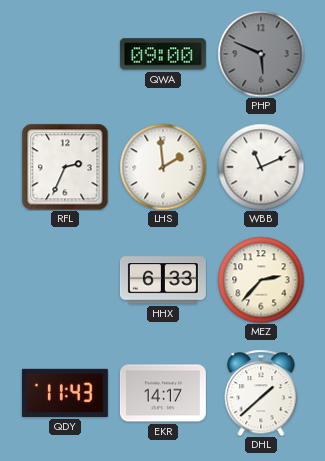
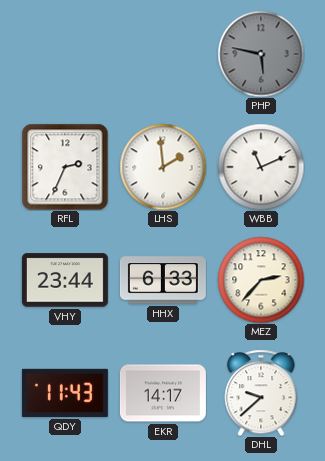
QWA: 09:00 -> none
PHP: 5:49 -> 5:47
VHY: none -> 23:44
DHL: 1:38 -> 9:38
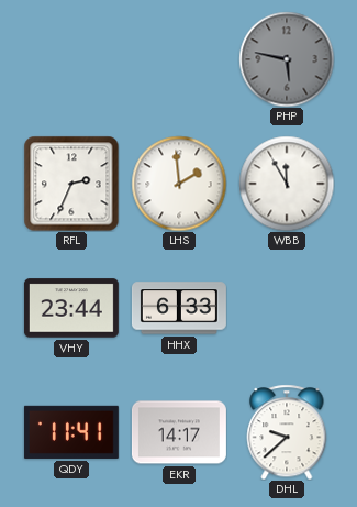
WBB: 11:11 -> 11:55
MEZ: 2:37 -> none
QDY: 11:43 -> 11:41
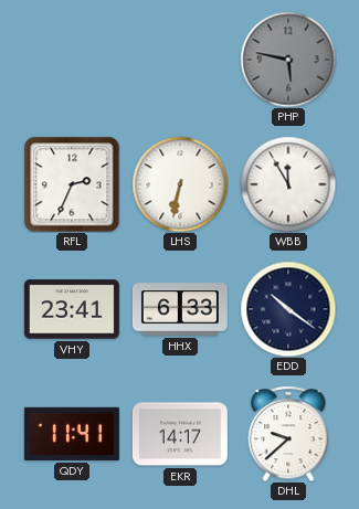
LHS: 1:59 -> 6:32
VHY: 23:44 -> 23:41
EDD: none -> 10:21
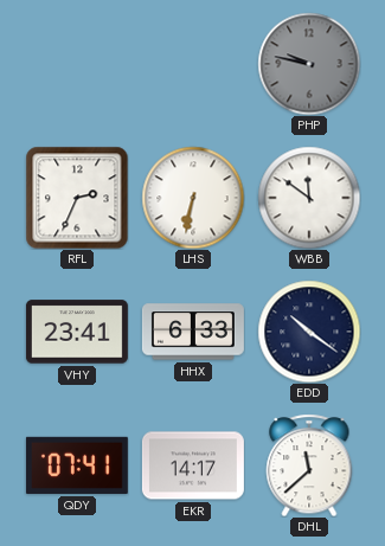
PHP: 5:47 -> 9:47
WBB: 11:55 -> 11:51
QDY: 11:41 -> 07:41
DHL: 9:38 -> 11:38
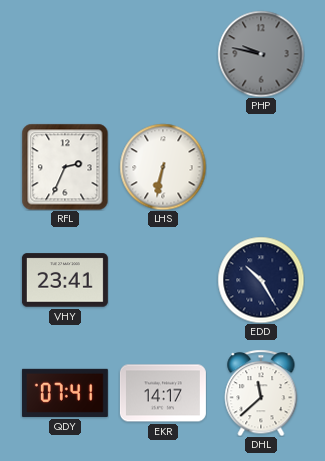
WBB: 11:51 -> none
HHX: 6:33 -> none
EDD: 10:21 -> 10:25
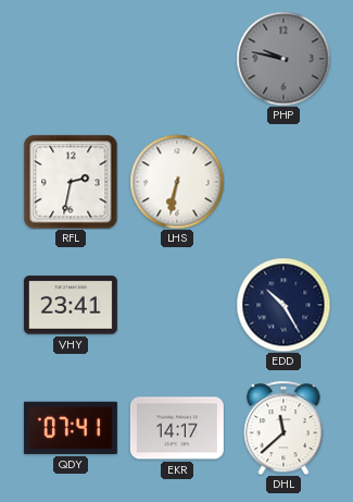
RFL: 2:34 -> 2:32
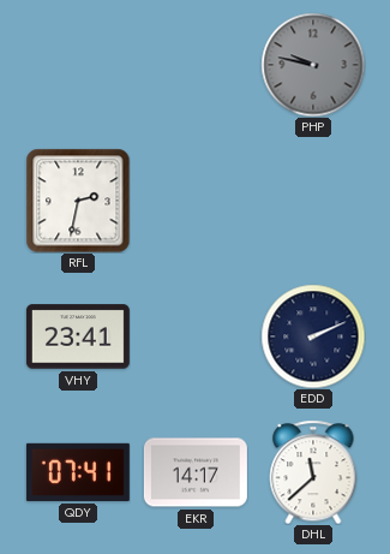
LHS: 6:32 -> none
EDD: 10:25 -> 2:11
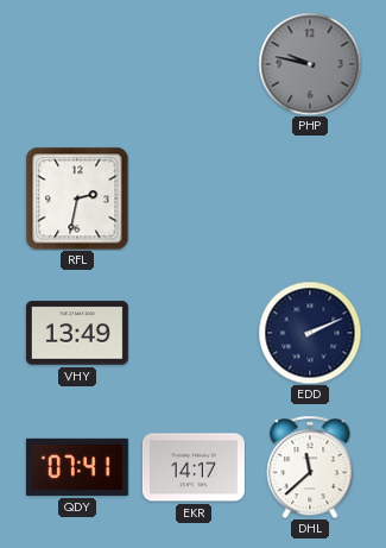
VHY: 23:41 -> 13:49
